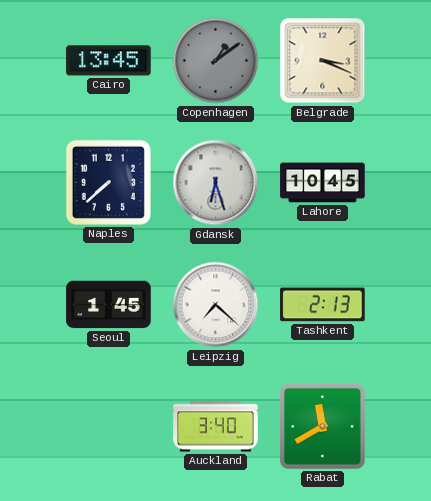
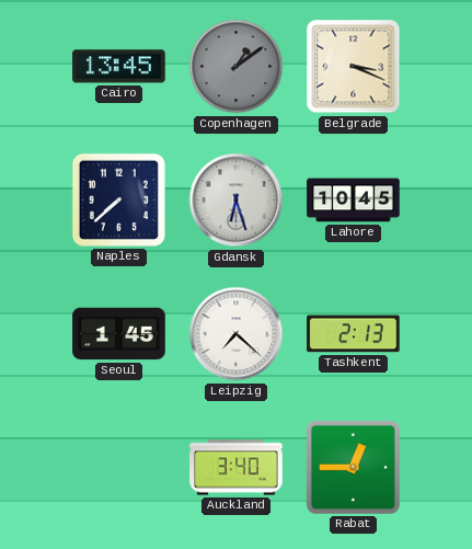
Rabat: 11:40 -> 12:45
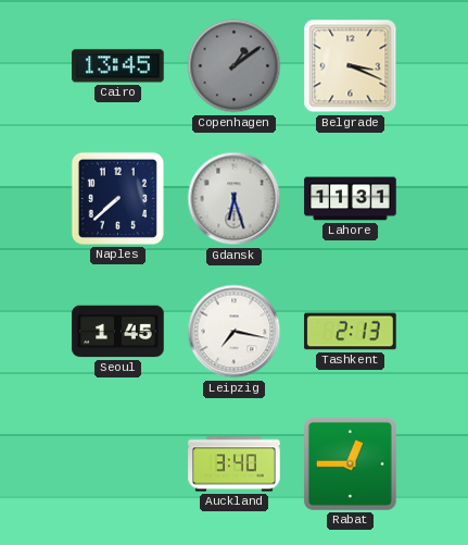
Lahore: 10:45 -> 11:31
Leipzig: 7:22 -> 7:17
